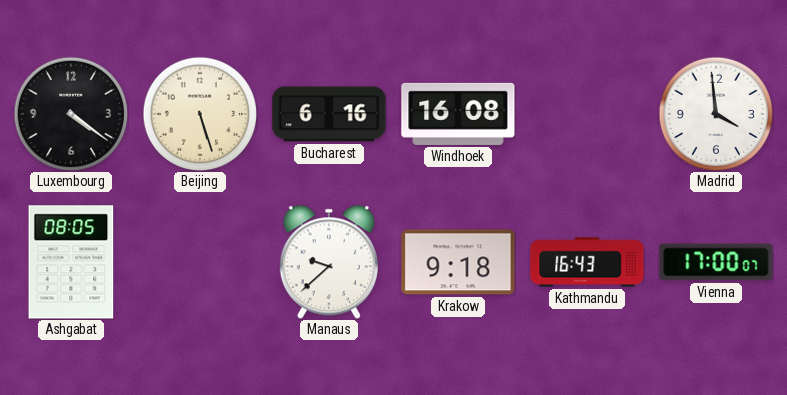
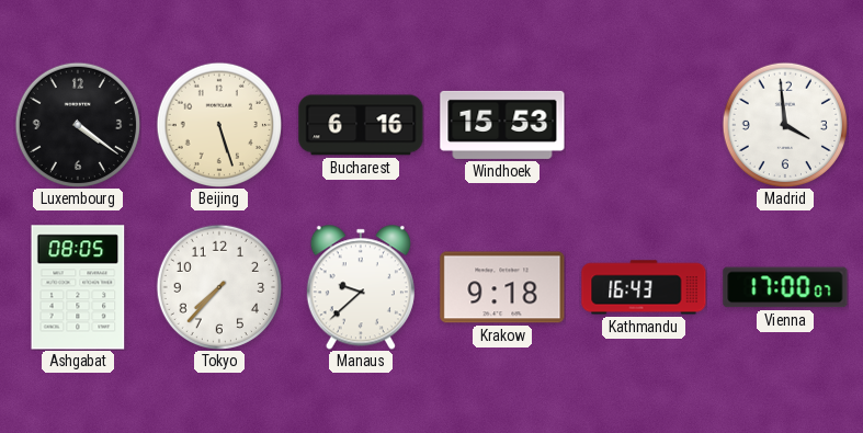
Windhoek: 16:08 -> 15:53
Tokyo: none -> 7:37
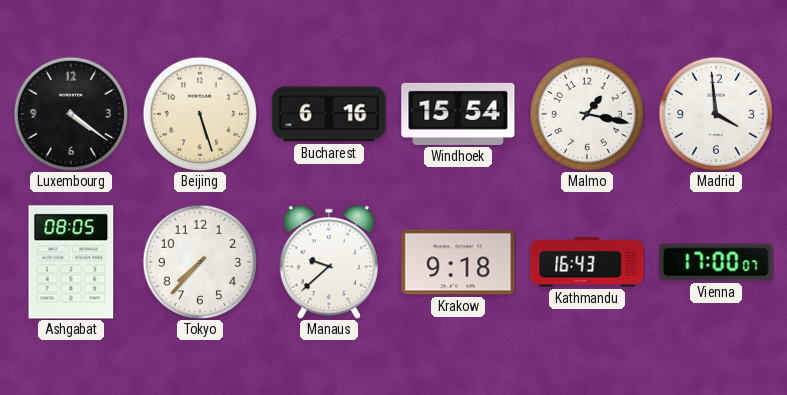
Windhoek: 15:53 -> 15:54
Malmo: none -> 1:17
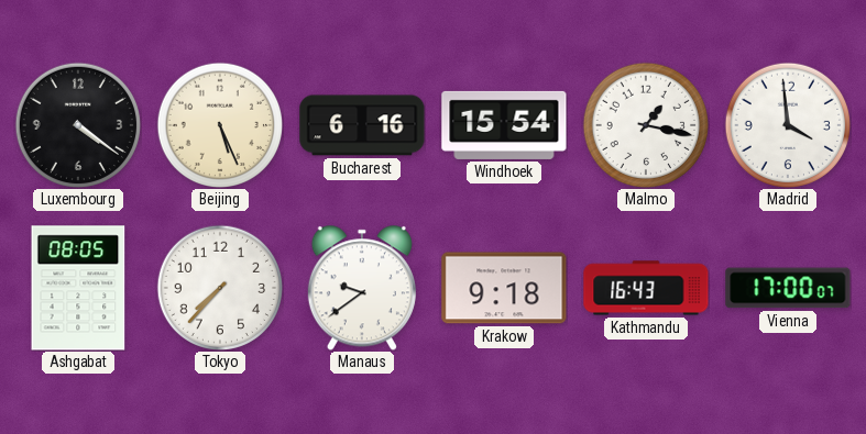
Beijing: 5:27 -> 5:26
Manaus: 9:38 -> 9:39
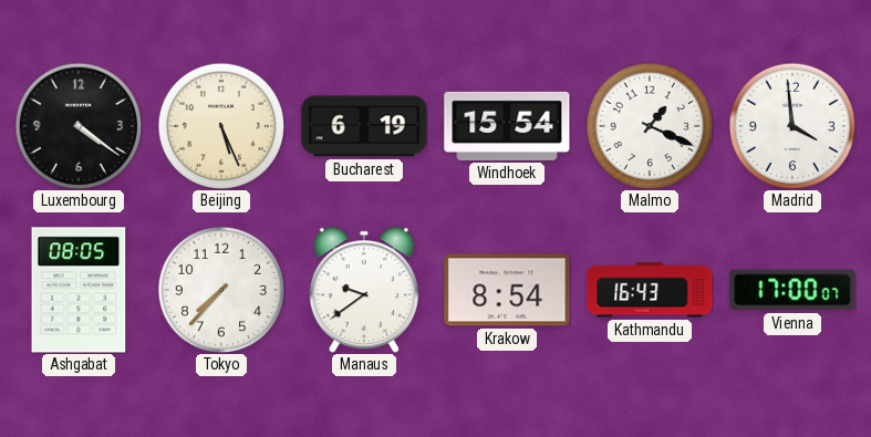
Bucharest: 6:16 -> 6:19
Malmo: 1:17 -> 1:19
Krakow: 9:18 -> 8:54
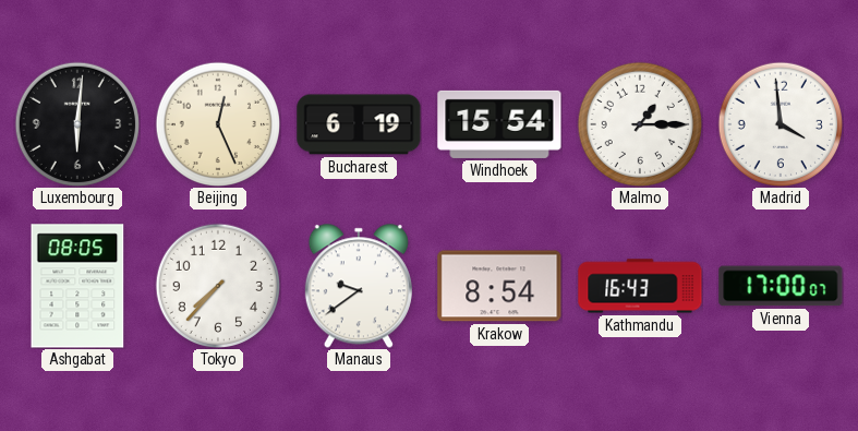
Luxembourg: 4:21 -> 6:01
Beijing: 5:26 -> 12:26
Malmo: 1:19 -> 1:15
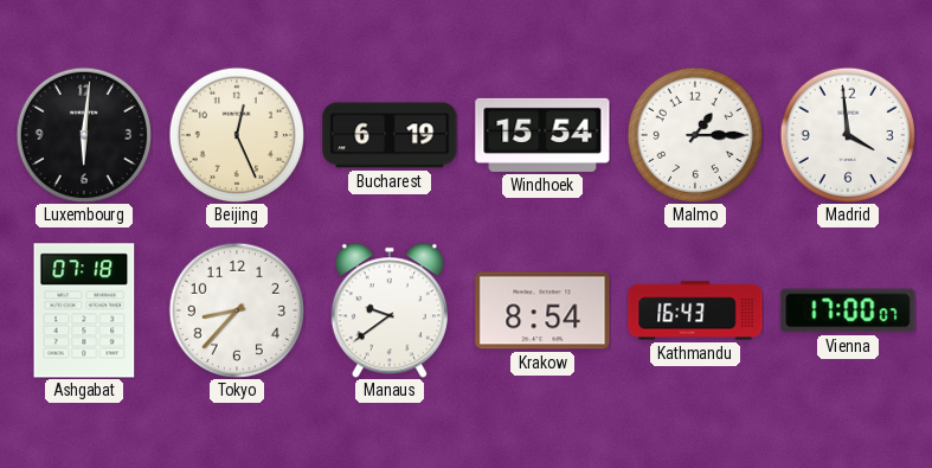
Ashgabat: 08:05 -> 07:18
Tokyo: 7:37 -> 8:37
